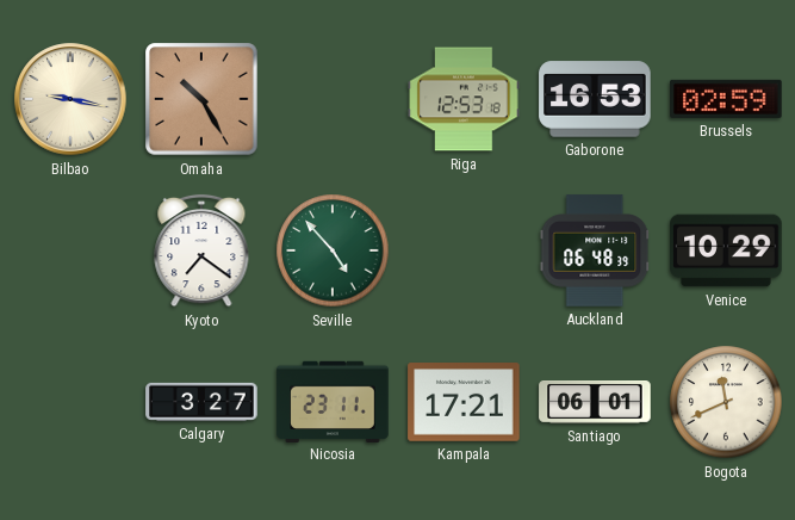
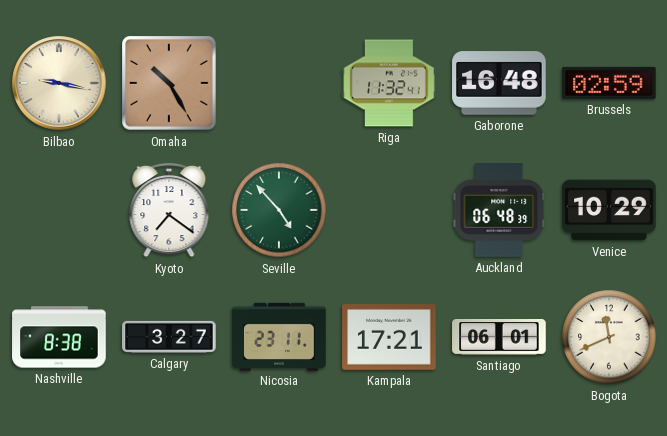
Riga: 12:53 -> 11:32
Gaborone: 16:53 -> 16:48
Nashville: none -> 8:38
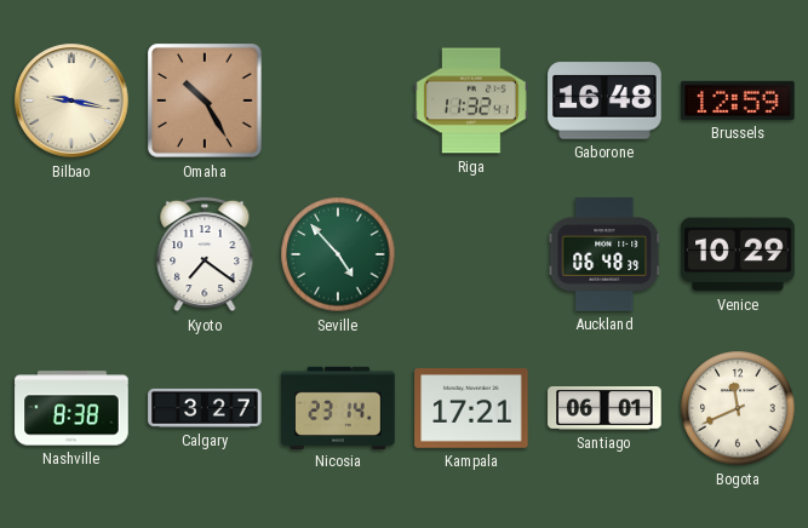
Brussels: 02:59 -> 12:59
Nicosia: 23:11 -> 23:14
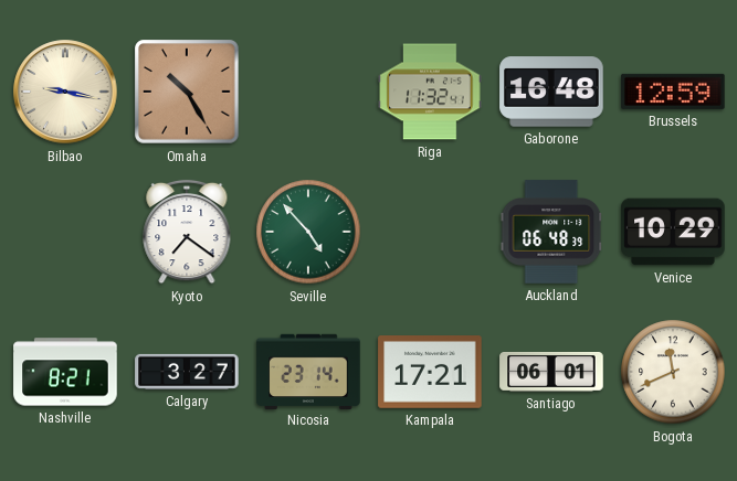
Nashville: 8:38 -> 8:21
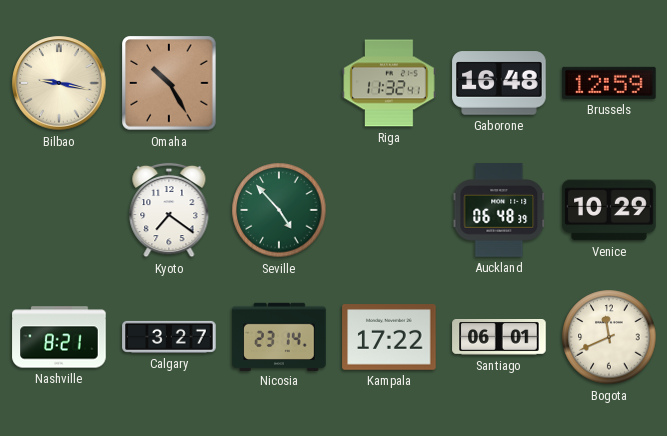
Kampala: 17:21 -> 17:22
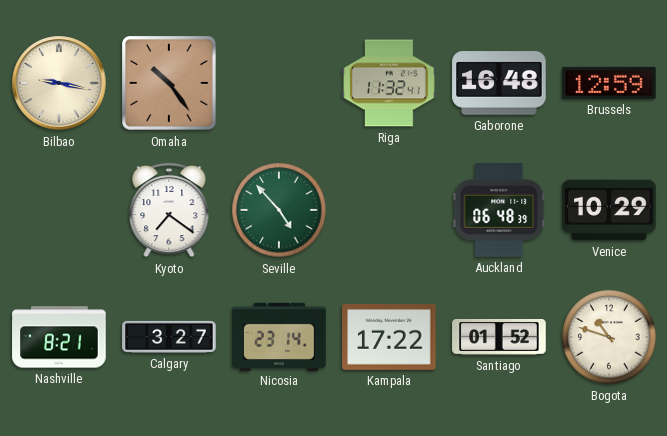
Omaha: 10:25 -> 10:24
Santiago: 06:01 -> 01:52
Bogota: 11:41 -> 10:48
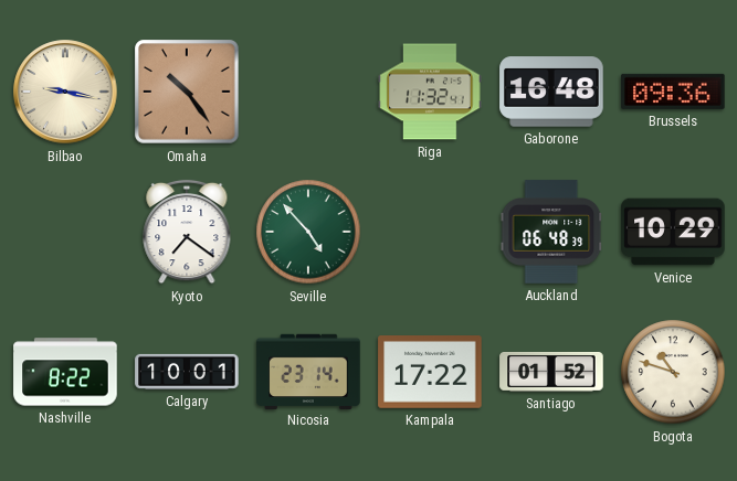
Brussels: 12:59 -> 09:36
Nashville: 8:21 -> 8:22
Calgary: 3:27 -> 10:01
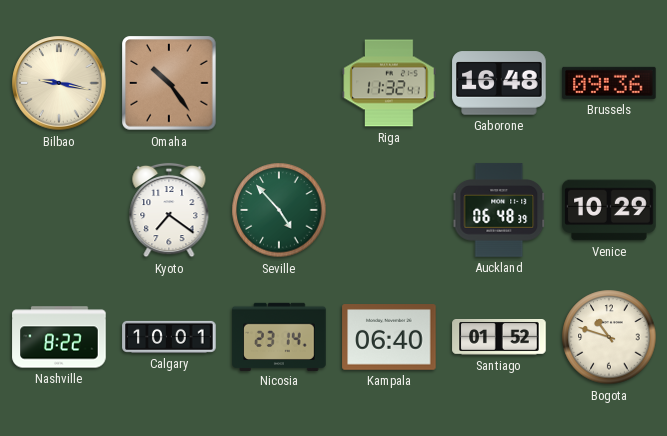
Kampala: 17:22 -> 06:40
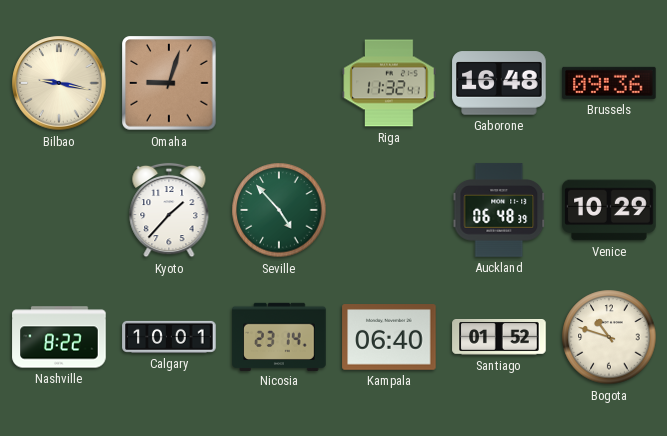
Omaha: 10:24 -> 9:03
Kyoto: 7:21 -> 1:37
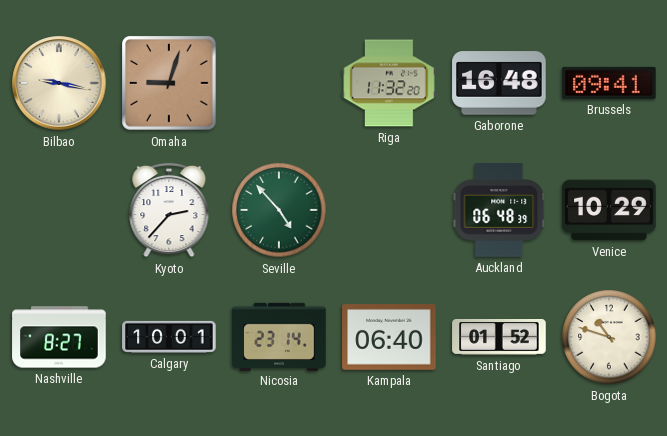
Riga: 11:32:41 -> 11:32:20
Brussels: 09:36 -> 09:41
Kyoto: 1:37 -> 2:37
Nashville: 8:22 -> 8:27
